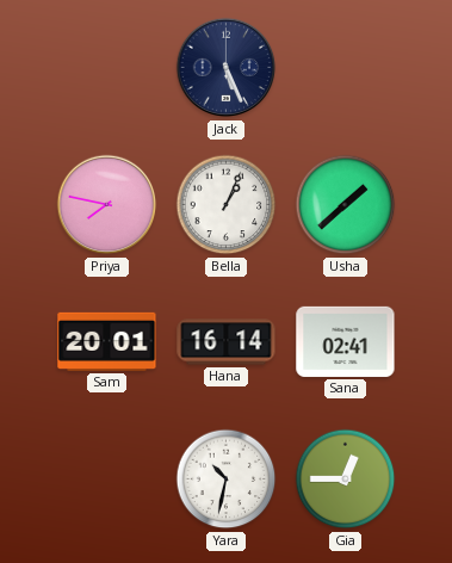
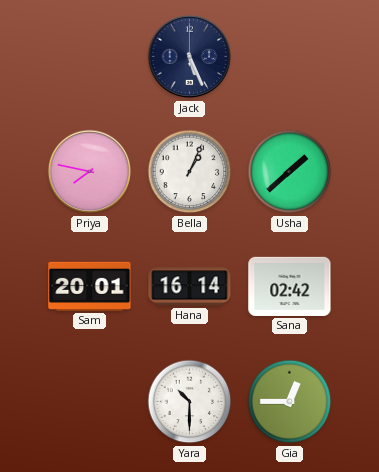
Sana: 02:41 -> 02:42
Yara: 10:32 -> 10:30
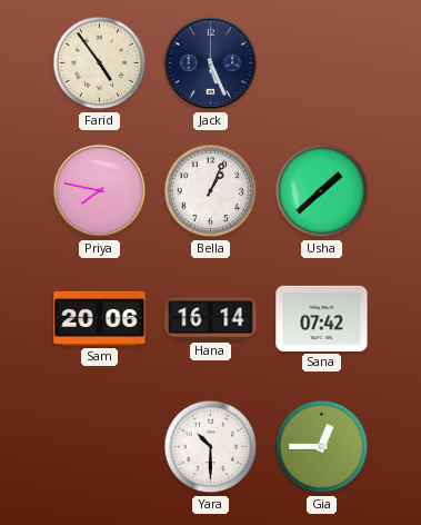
Farid: none -> 4:54
Sam: 20:01 -> 20:06
Sana: 02:42 -> 07:42
